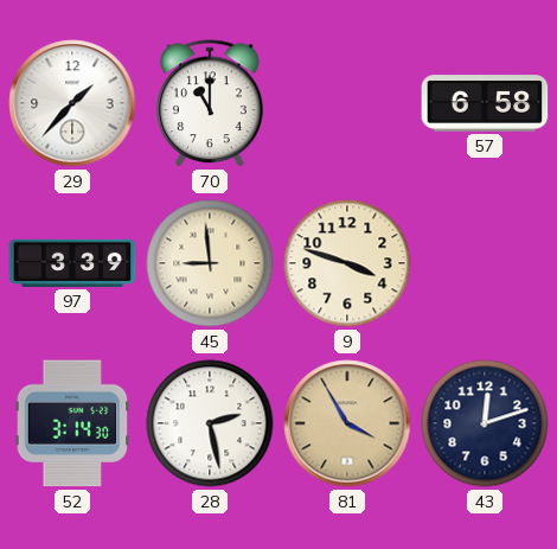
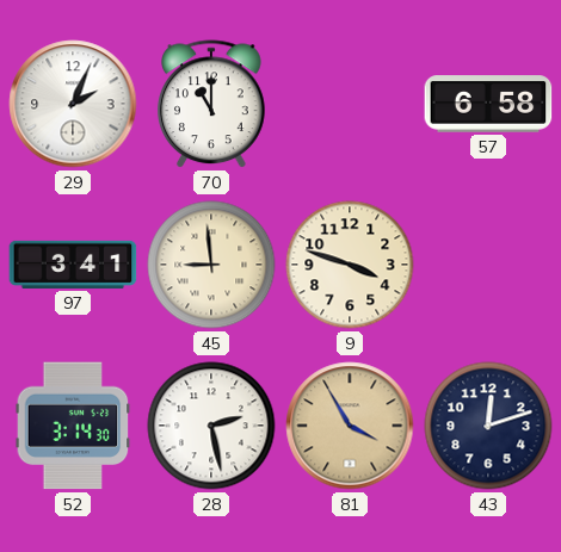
29: 1:37 -> 2:04
97: 3:39 -> 3:41
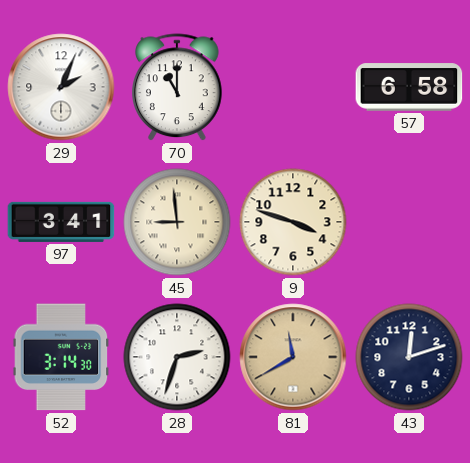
28: 2:28 -> 2:33
81: 3:55 -> 11:40
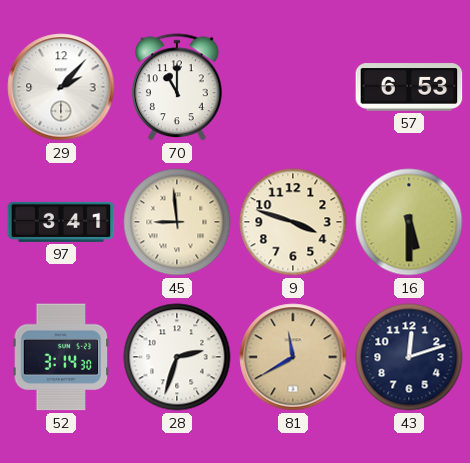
29: 2:04 -> 2:07
57: 6:58 -> 6:53
16: none -> 5:30
